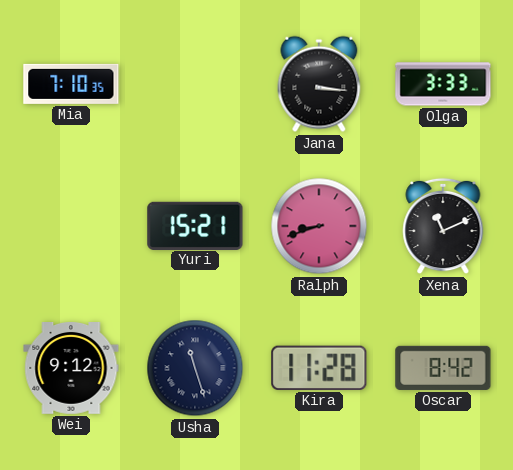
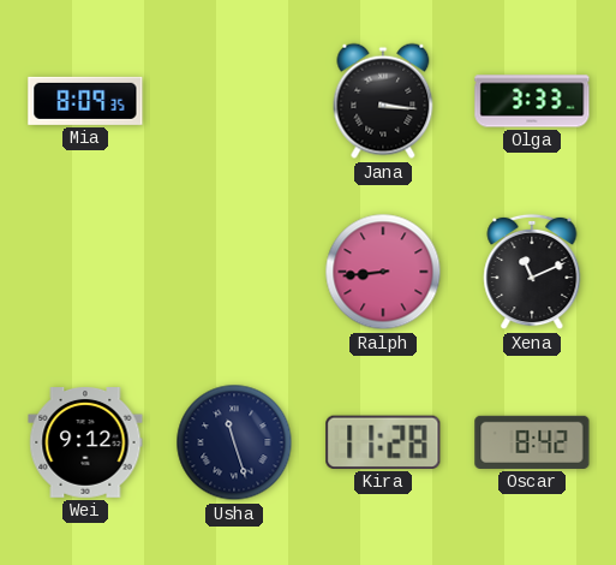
Mia: 7:10 -> 8:09
Yuri: 15:21 -> none
Ralph: 8:42 -> 8:44
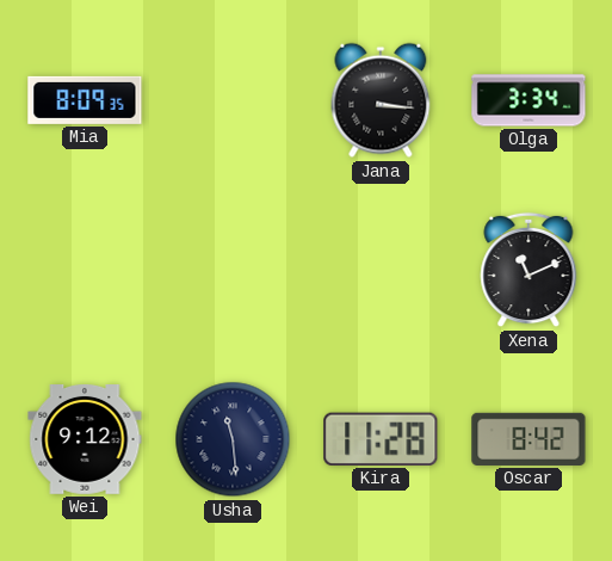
Olga: 3:33 -> 3:34
Ralph: 8:44 -> none
Usha: 11:27 -> 11:29
